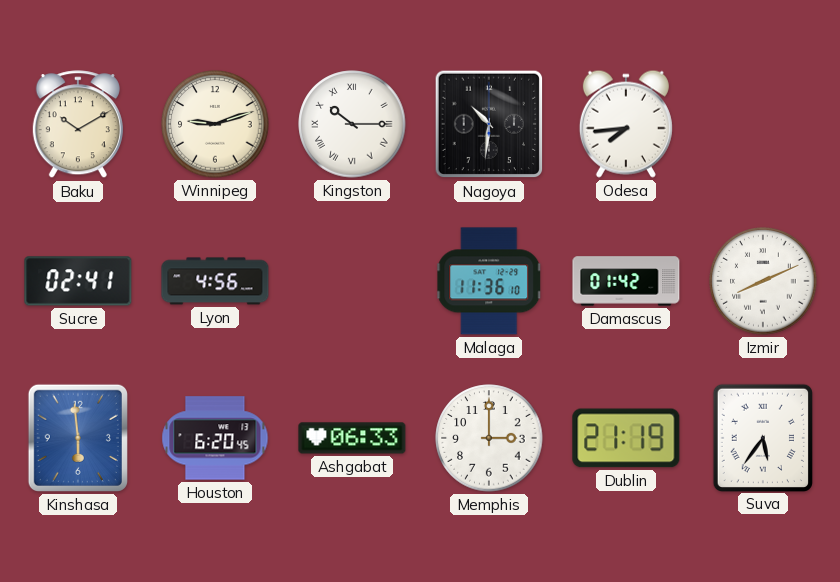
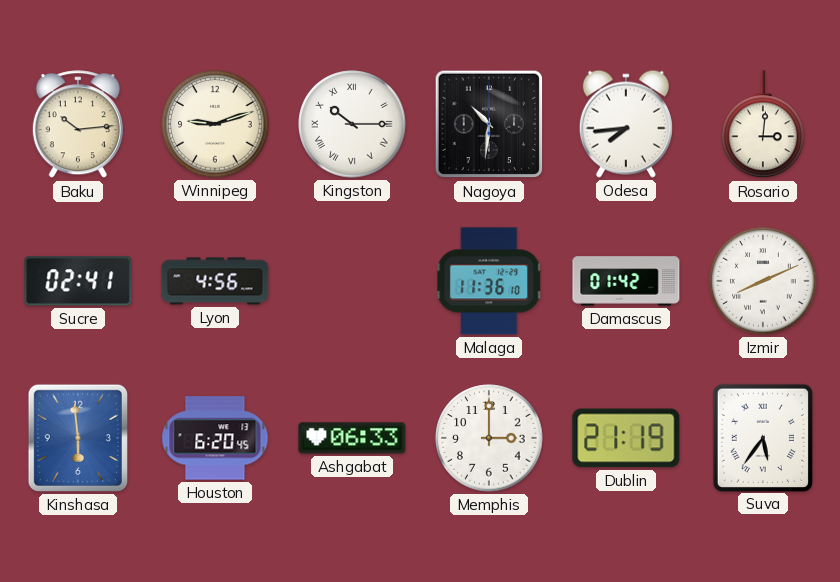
Baku: 10:10 -> 10:14
Rosario: none -> 3:01
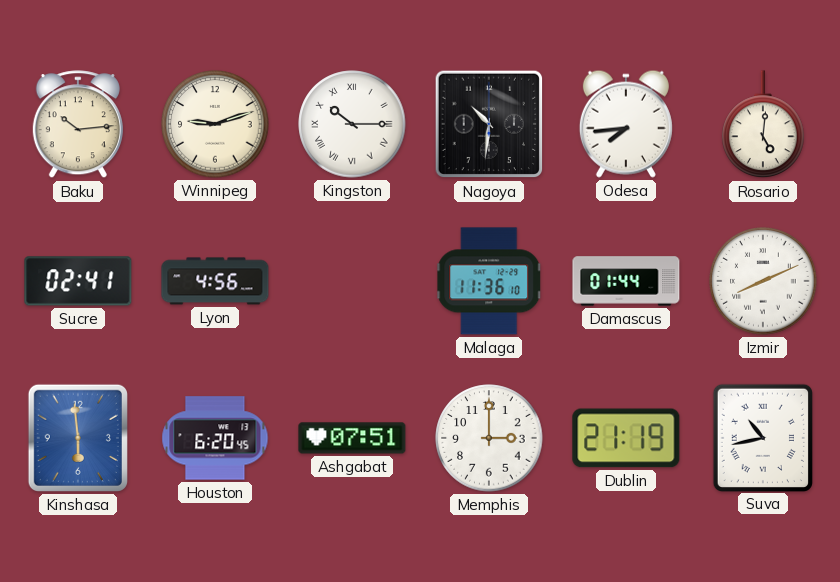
Rosario: 3:01 -> 5:01
Damascus: 01:42 -> 01:44
Ashgabat: 06:33 -> 07:51
Suva: 5:36 -> 10:43
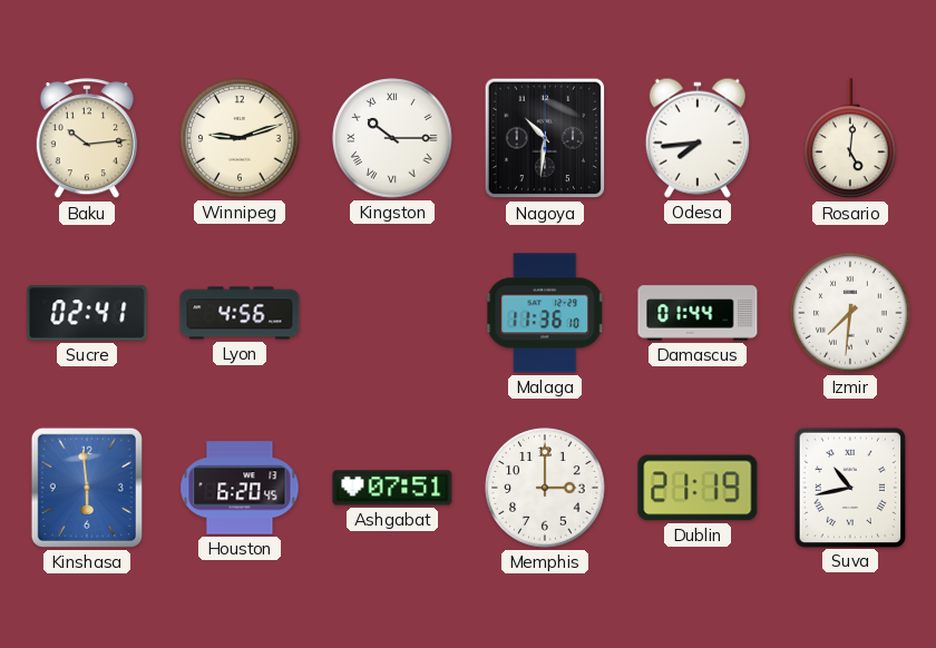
Izmir: 8:11 -> 7:31
